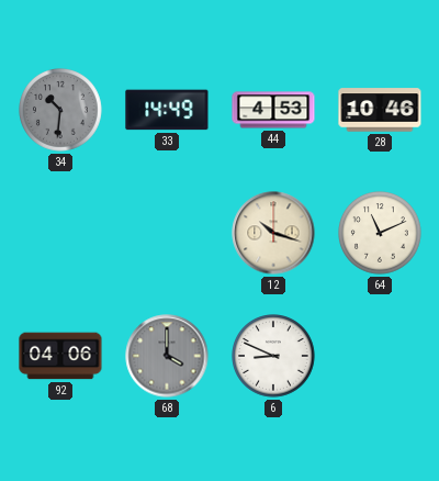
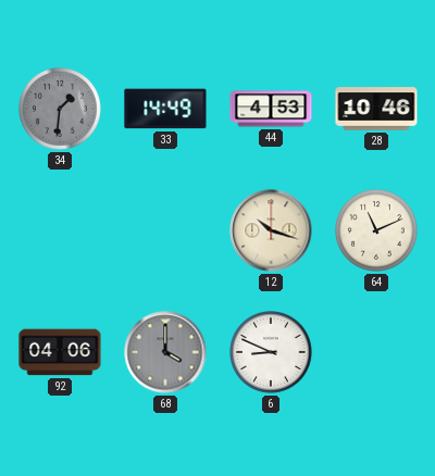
34: 10:31 -> 1:31
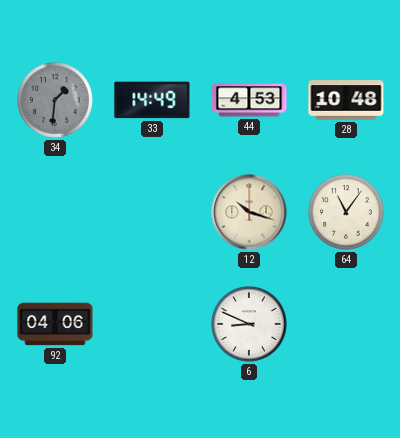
28: 10:46 -> 10:48
64: 11:11 -> 11:06
68: 4:00 -> none
